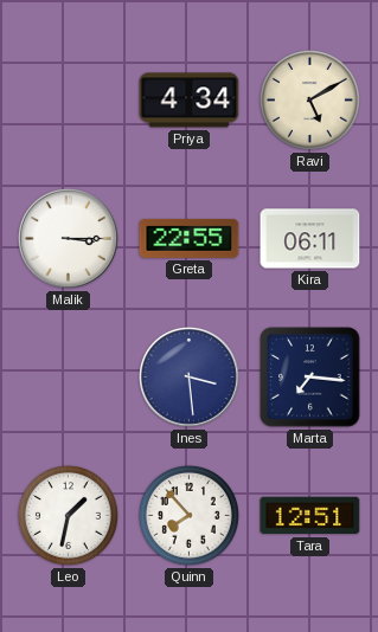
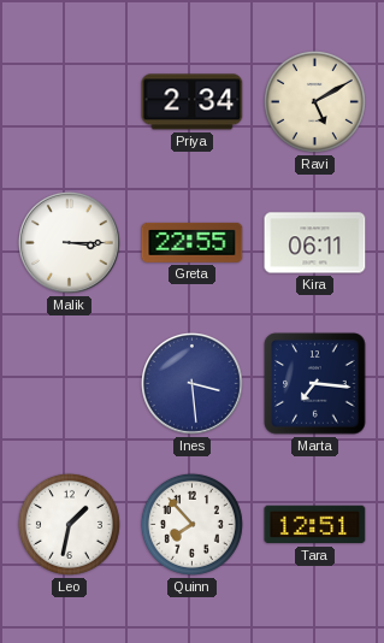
Priya: 4:34 -> 2:34
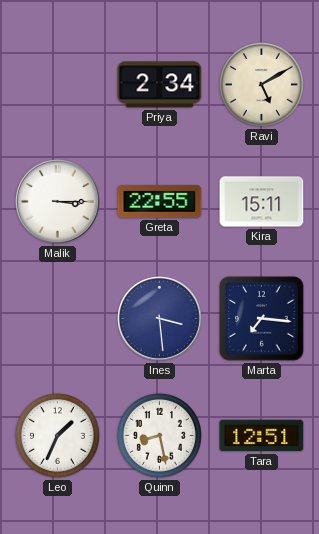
Kira: 06:11 -> 15:11
Leo: 1:32 -> 1:34
Quinn: 7:53 -> 8:28
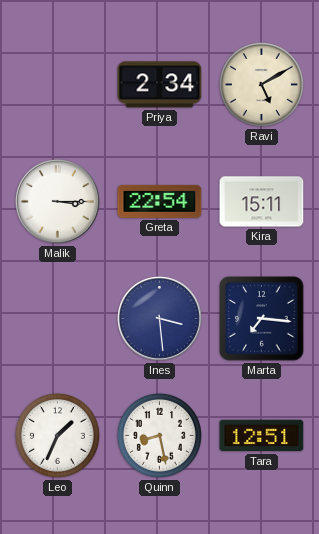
Greta: 22:55 -> 22:54
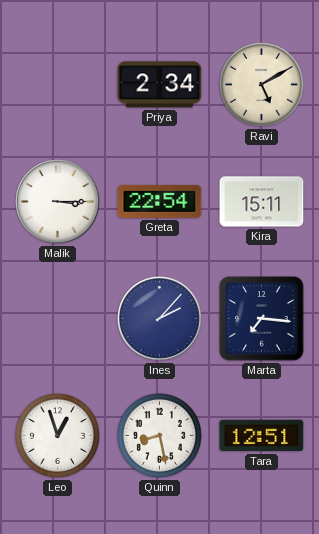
Ines: 3:29 -> 2:07
Leo: 1:34 -> 12:57
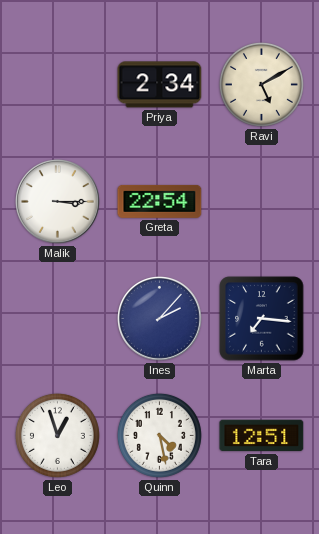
Kira: 15:11 -> none
Quinn: 8:28 -> 4:28
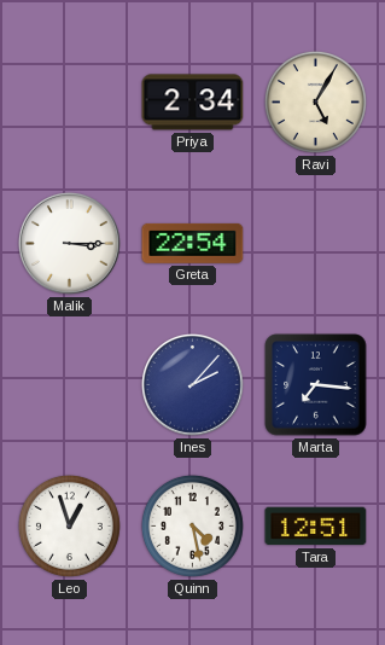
Ravi: 5:10 -> 5:05
